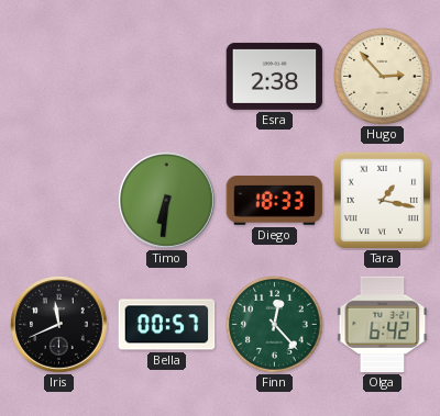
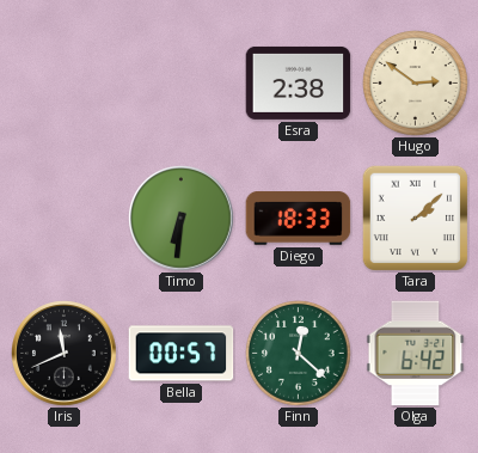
Hugo: 2:53 -> 2:51
Tara: 1:17 -> 2:08
Finn: 12:23 -> 12:22
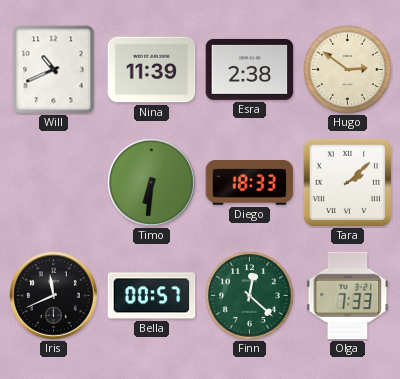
Will: none -> 10:41
Nina: none -> 11:39
Olga: 6:42 -> 7:33
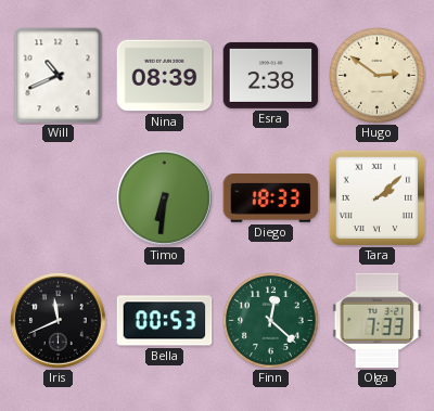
Nina: 11:39 -> 08:39
Bella: 00:57 -> 00:53
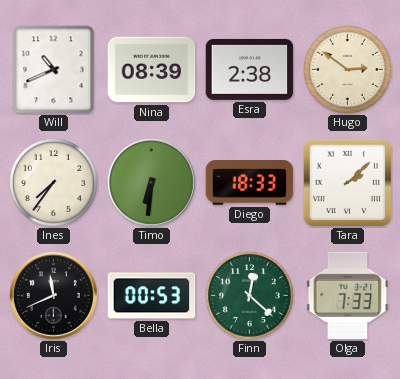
Ines: none -> 7:36
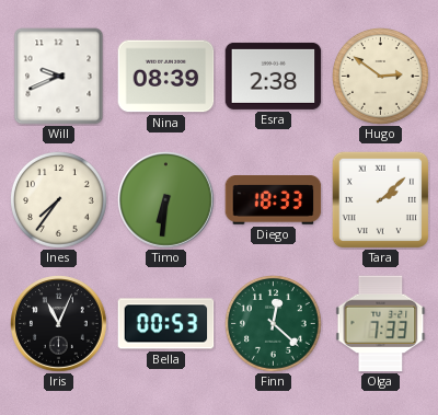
Will: 10:41 -> 9:41
Iris: 11:41 -> 11:04
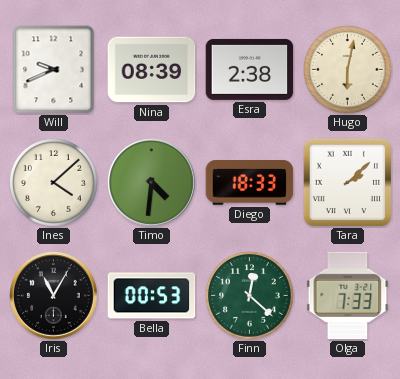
Hugo: 2:51 -> 6:02
Ines: 7:36 -> 4:08
Timo: 6:31 -> 4:31
Iris: 11:04 -> 11:05
